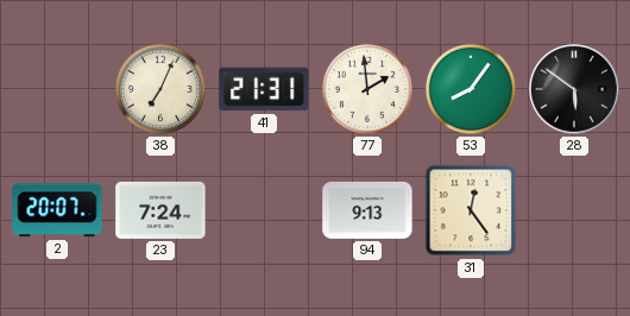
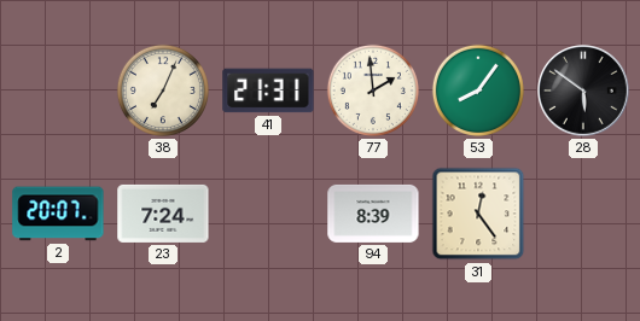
94: 9:13 -> 8:39
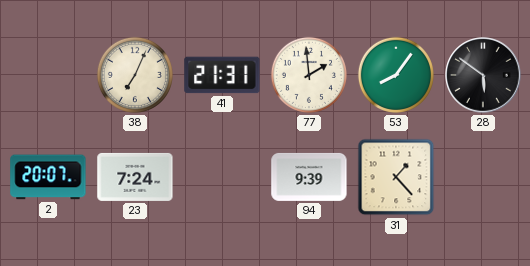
94: 8:39 -> 9:39
31: 12:24 -> 1:23
